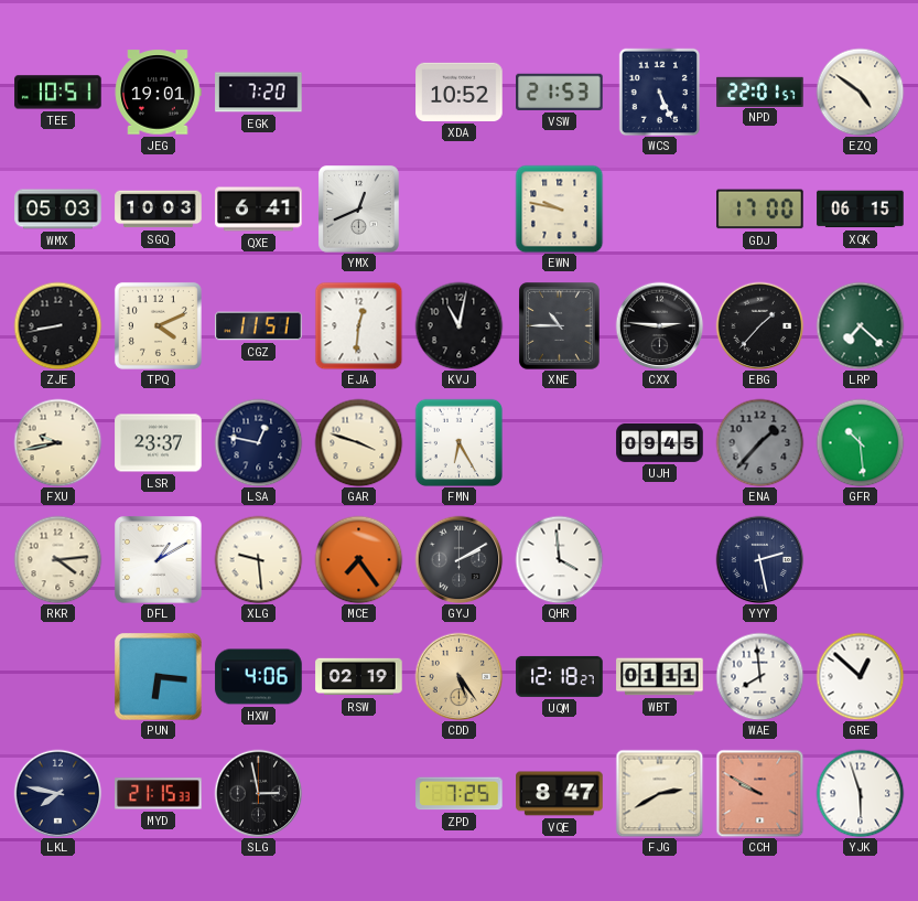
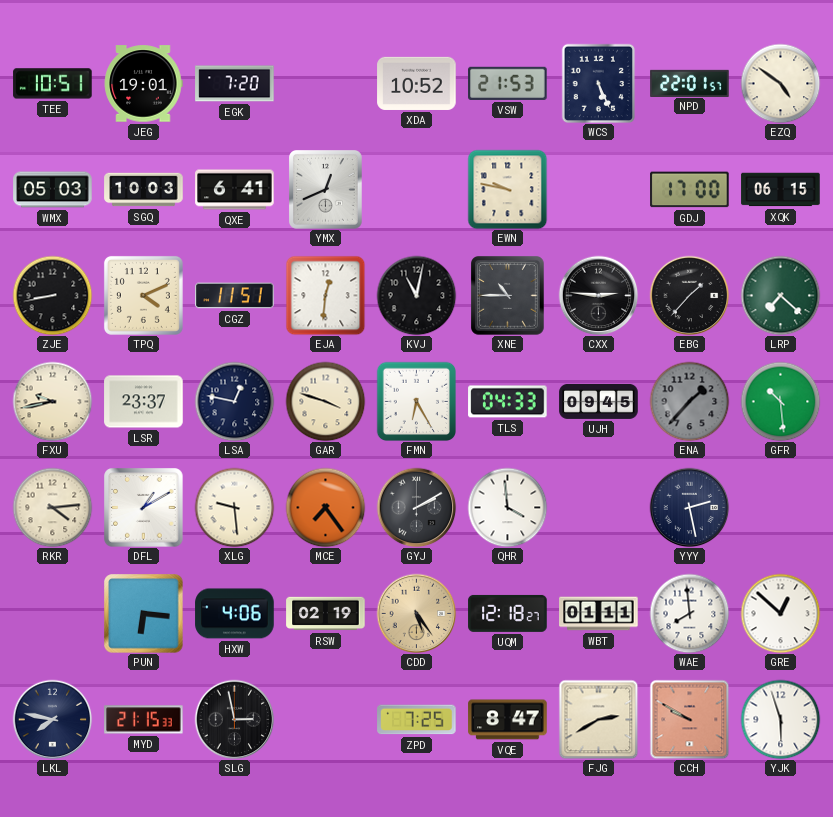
TLS: none -> 04:33
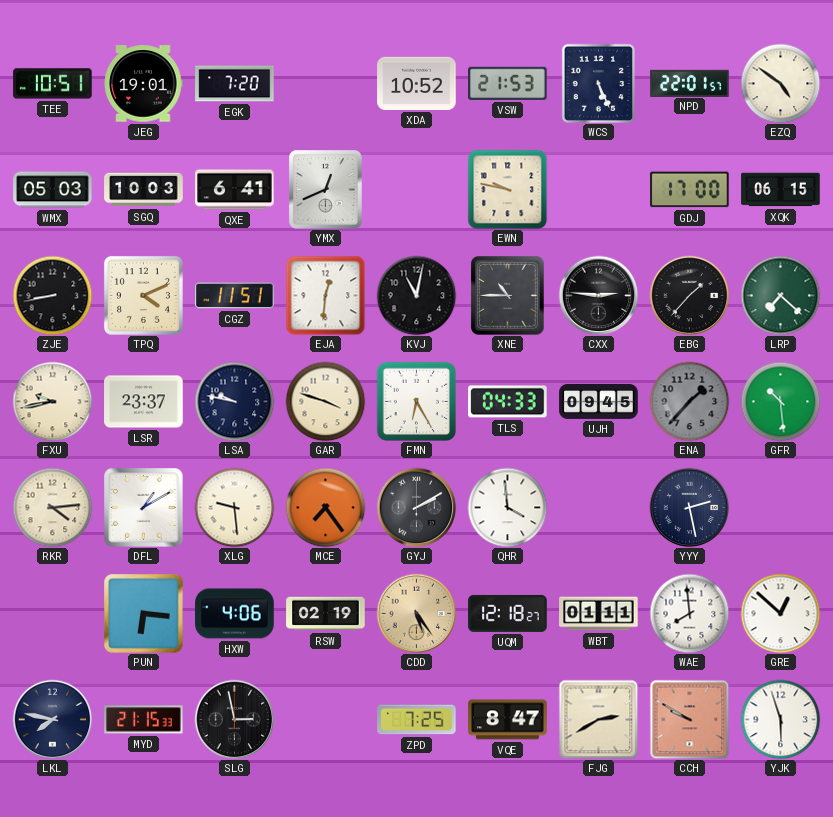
LSA: 12:47 -> 9:47
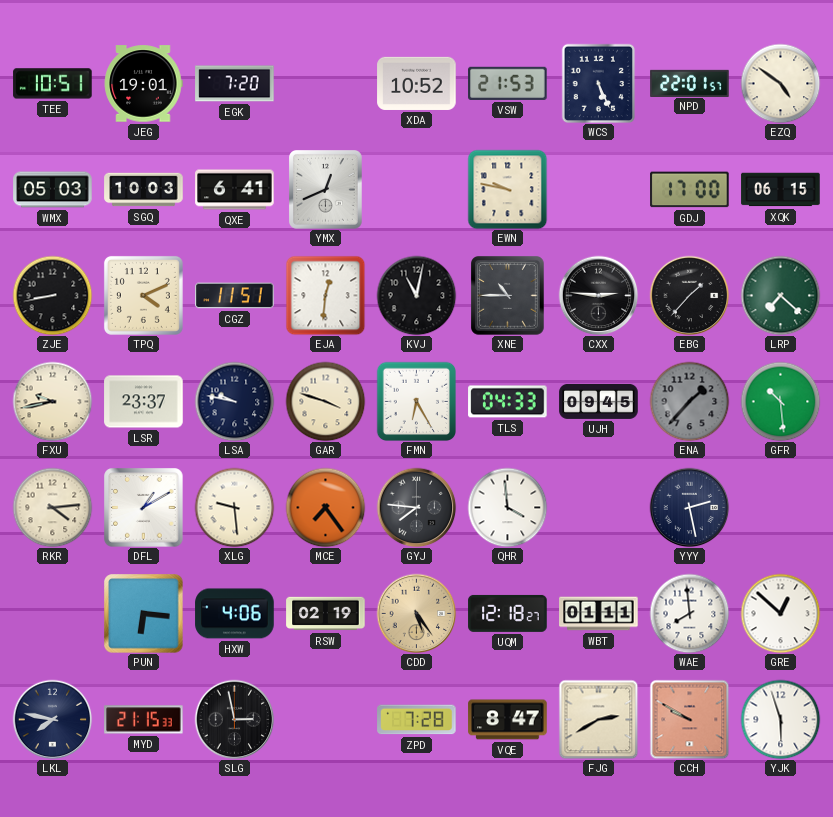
GYJ: 2:10 -> 7:46
ZPD: 7:25 -> 7:28
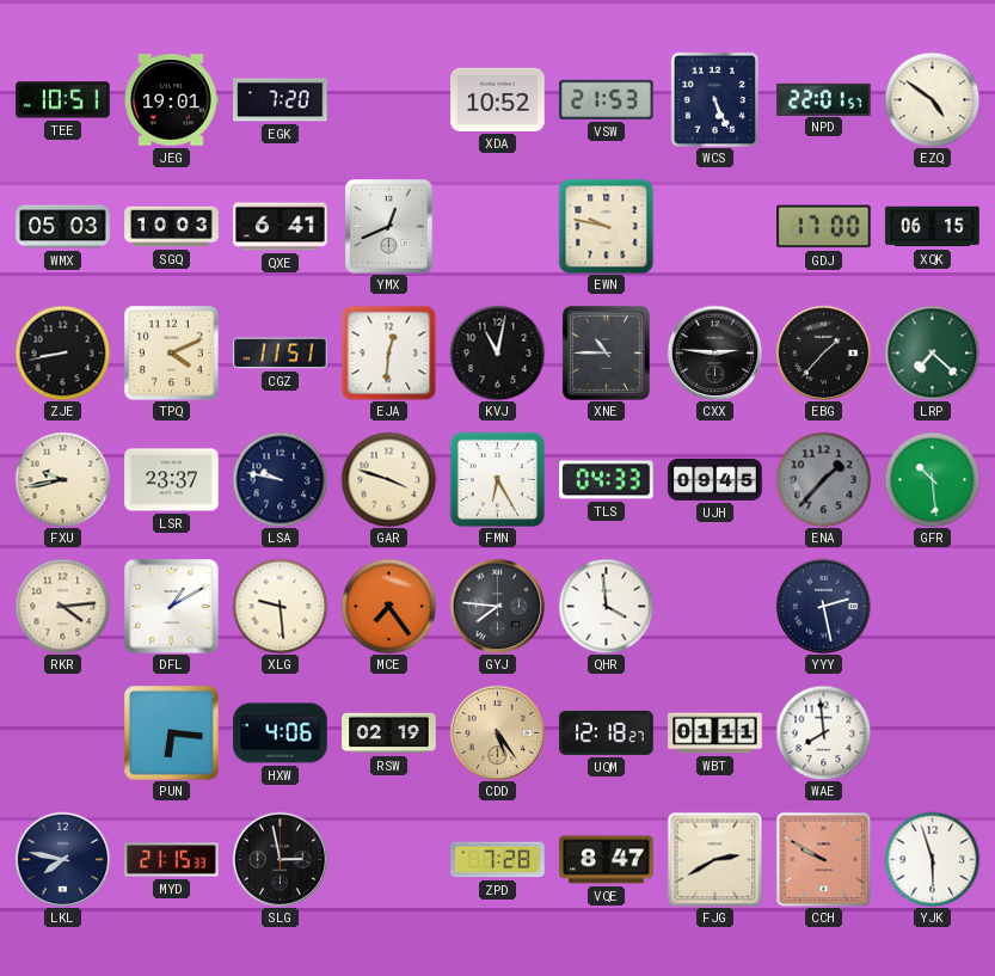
GRE: 12:52 -> none
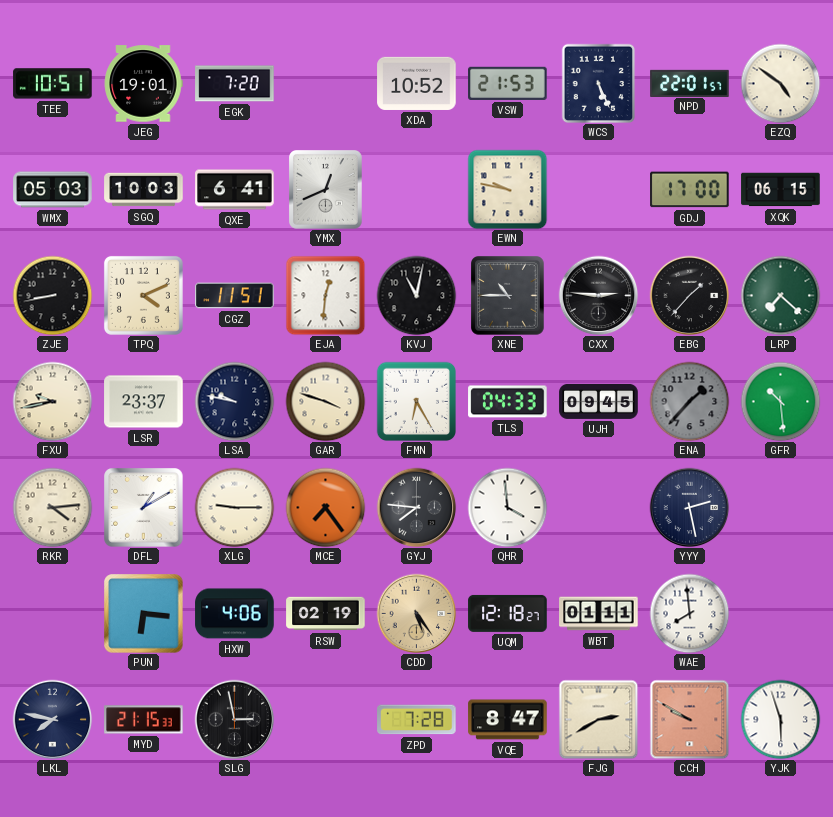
XLG: 9:29 -> 9:15
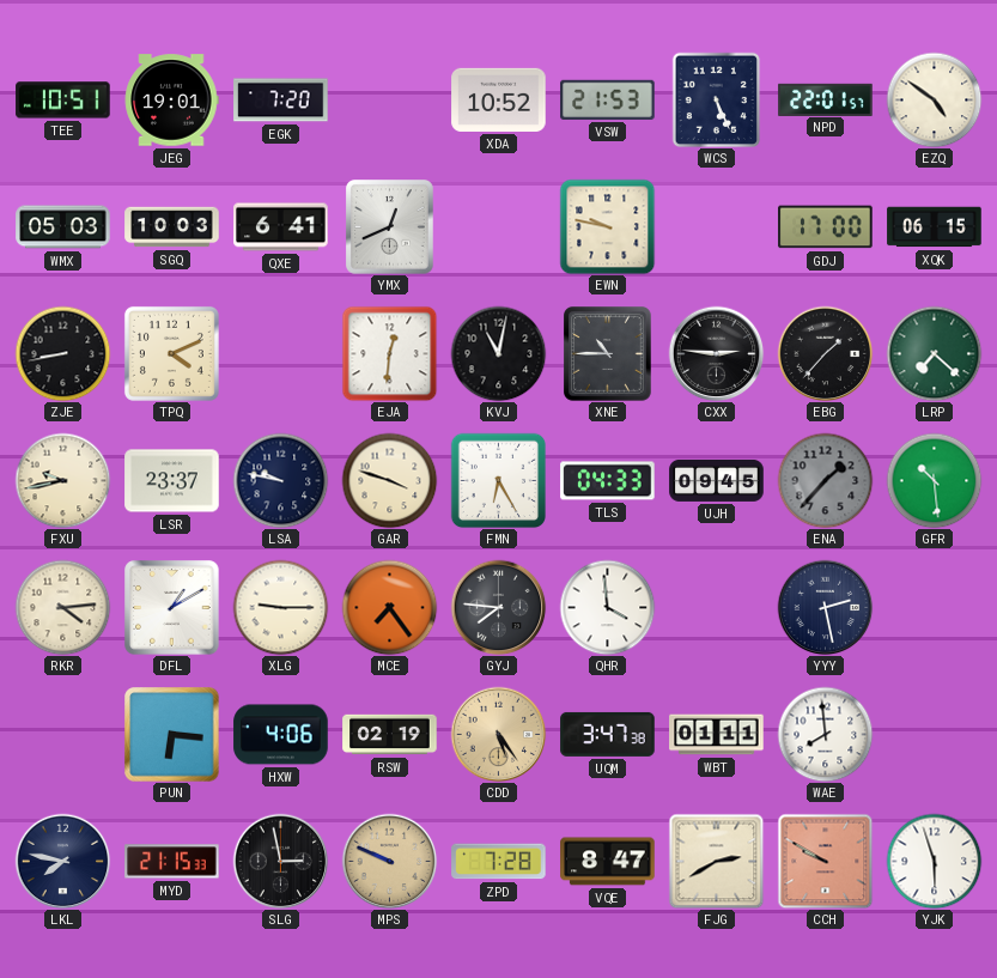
CGZ: 11:51 -> none
UQM: 12:18 -> 3:47
MPS: none -> 9:49
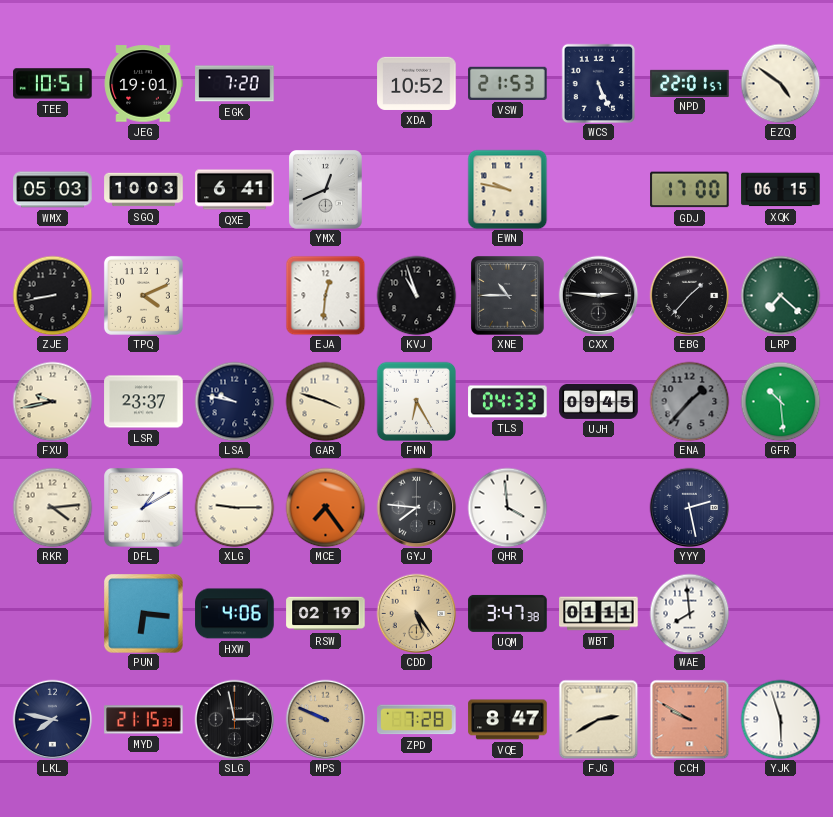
KVJ: 11:02 -> 10:57
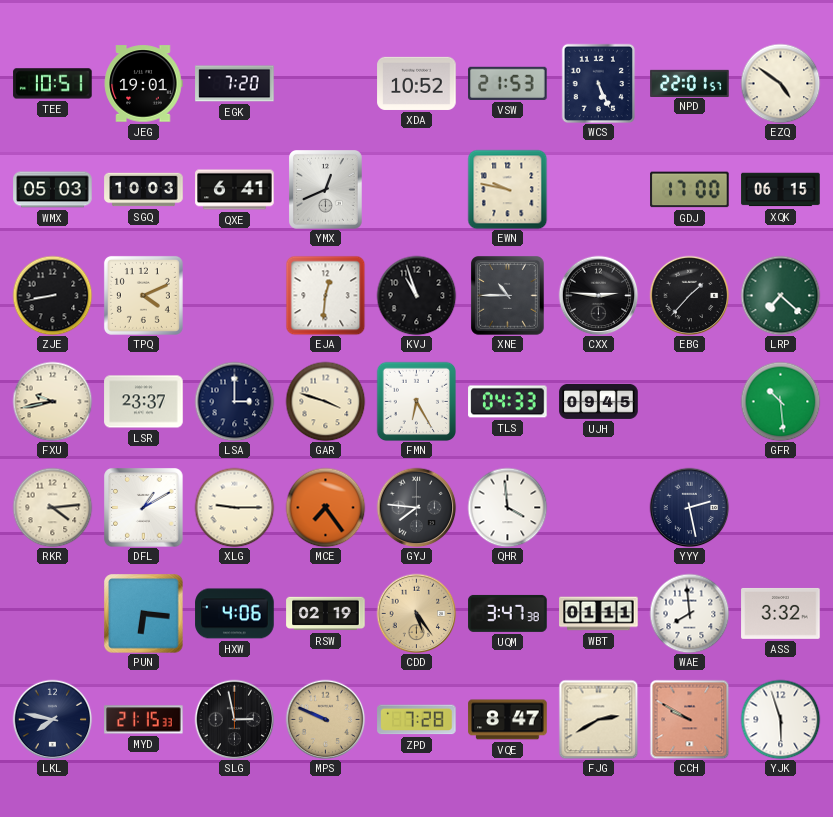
LSA: 9:47 -> 3:00
ENA: 1:37 -> none
ASS: none -> 3:32
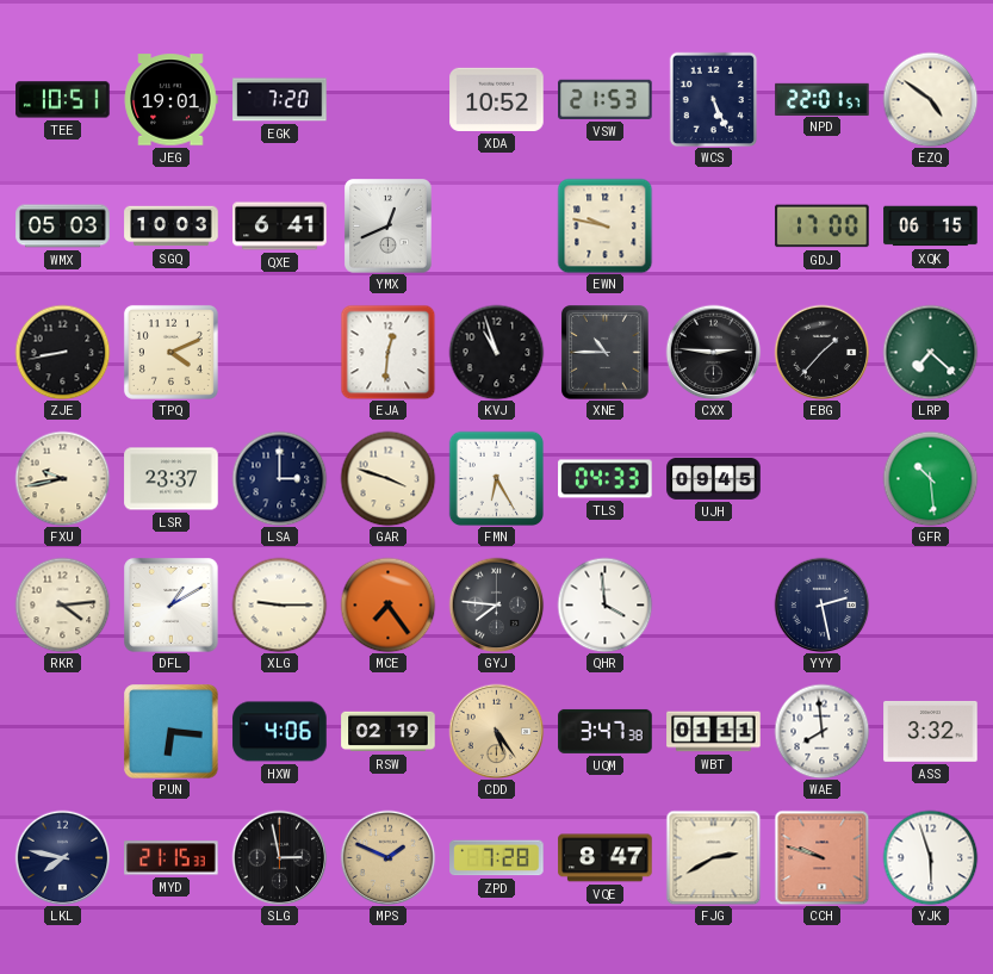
MPS: 9:49 -> 1:49
CCH: 9:50 -> 9:48
